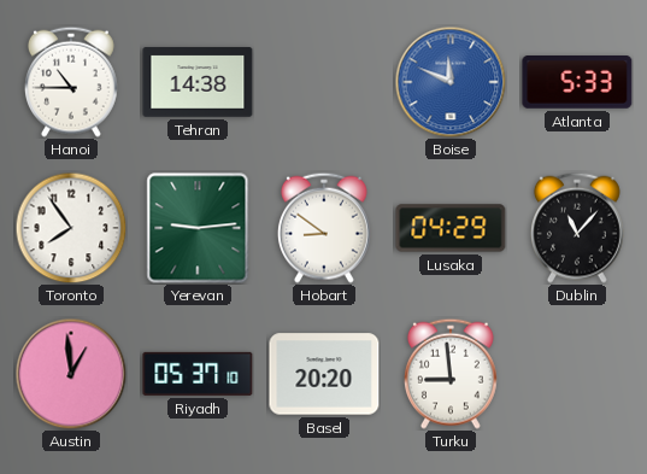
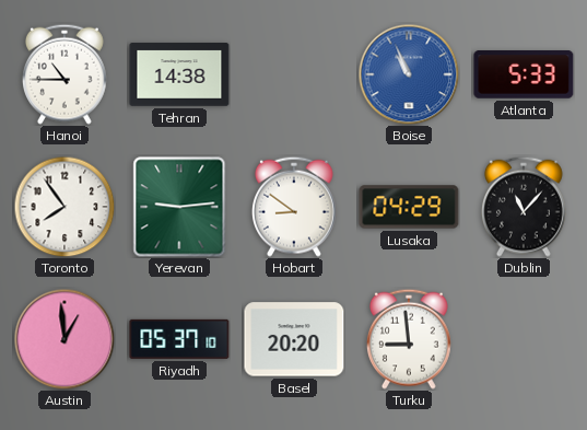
Boise: 11:49 -> 10:56
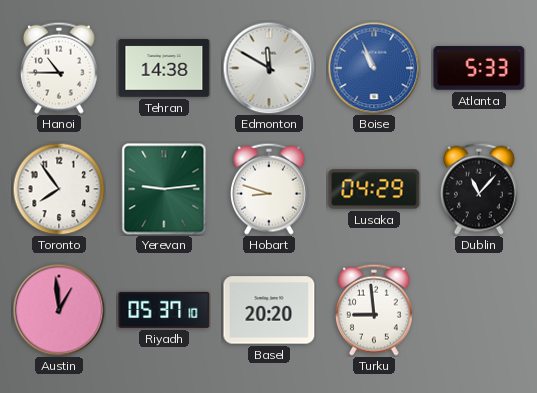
Edmonton: none -> 11:50
Hobart: 8:51 -> 8:48
